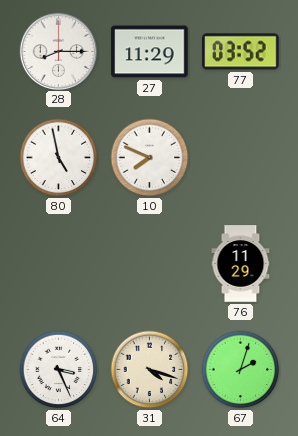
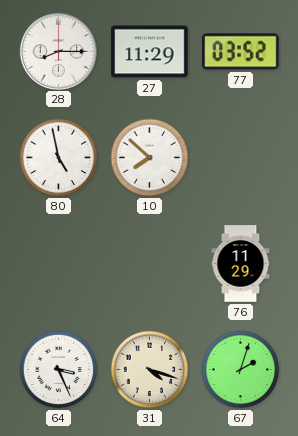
10: 7:49 -> 7:52
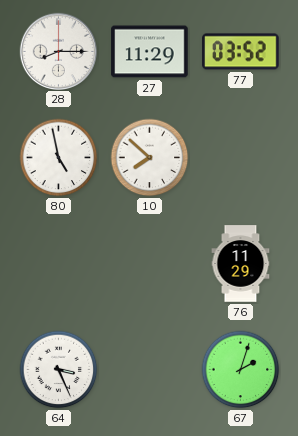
31: 4:18 -> none
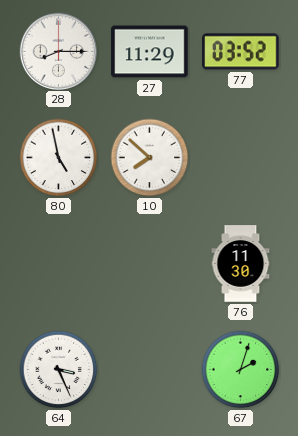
76: 11:29 -> 11:30
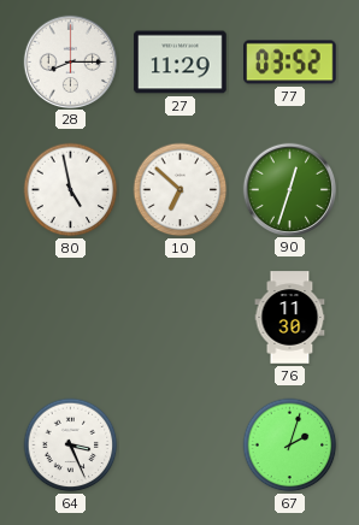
10: 7:52 -> 6:52
90: none -> 12:33
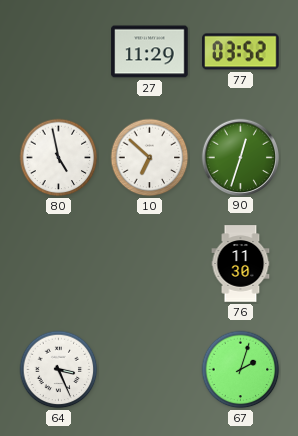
28: 8:15 -> none
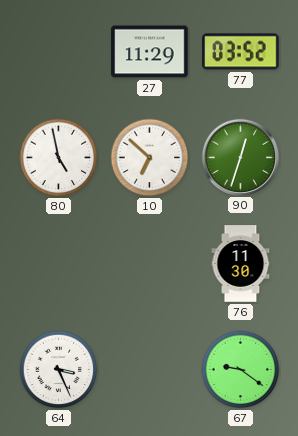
67: 2:03 -> 9:21
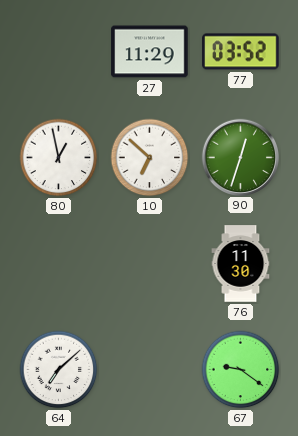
80: 4:58 -> 12:58
64: 3:26 -> 7:08
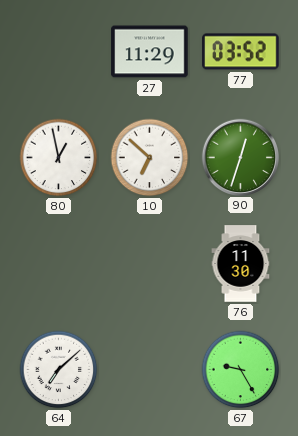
67: 9:21 -> 9:25
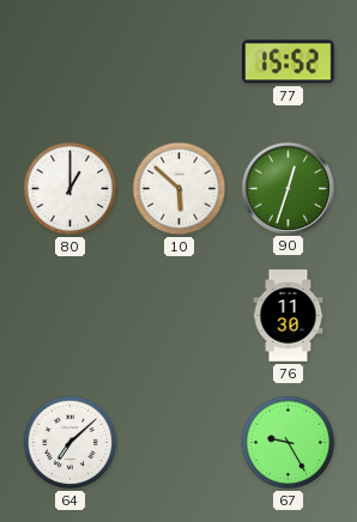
27: 11:29 -> none
77: 03:52 -> 15:52
80: 12:58 -> 1:00
10: 6:52 -> 5:52
